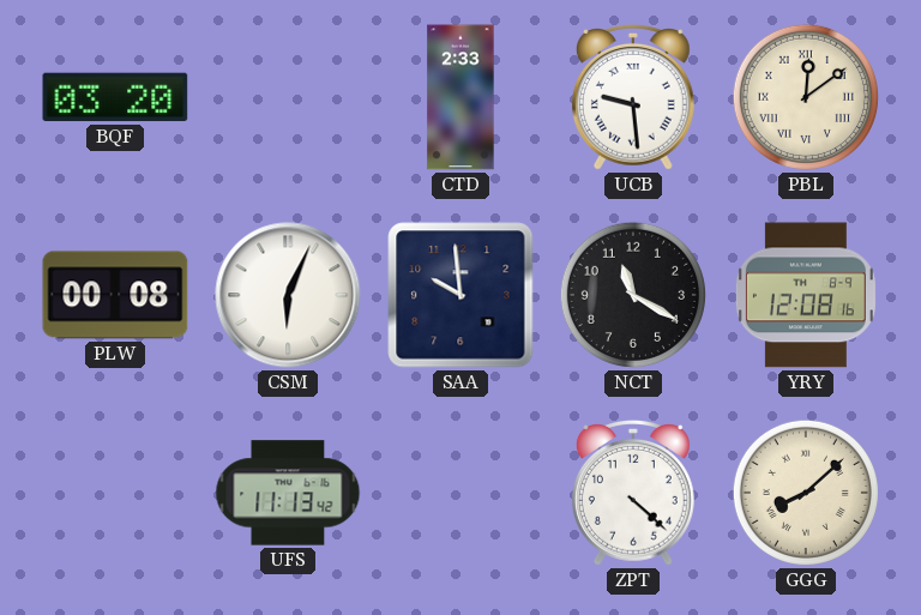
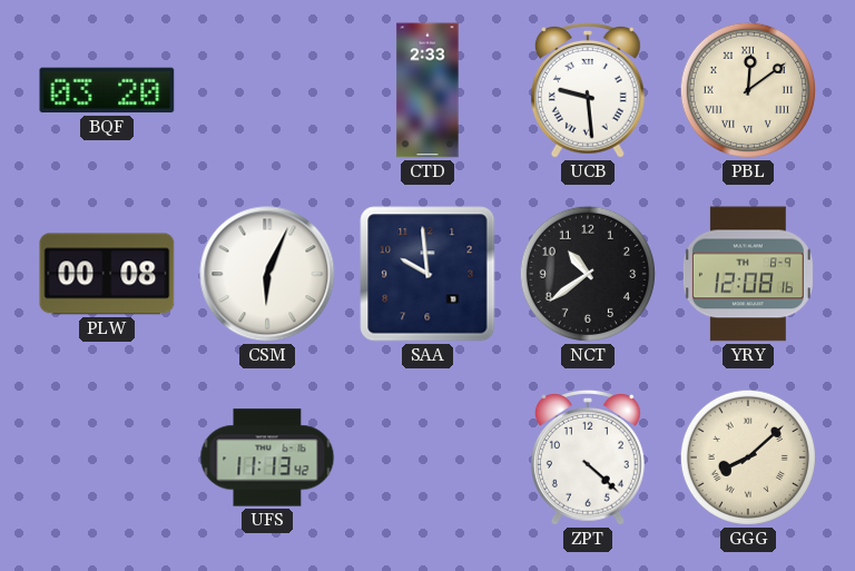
NCT: 11:20 -> 10:39
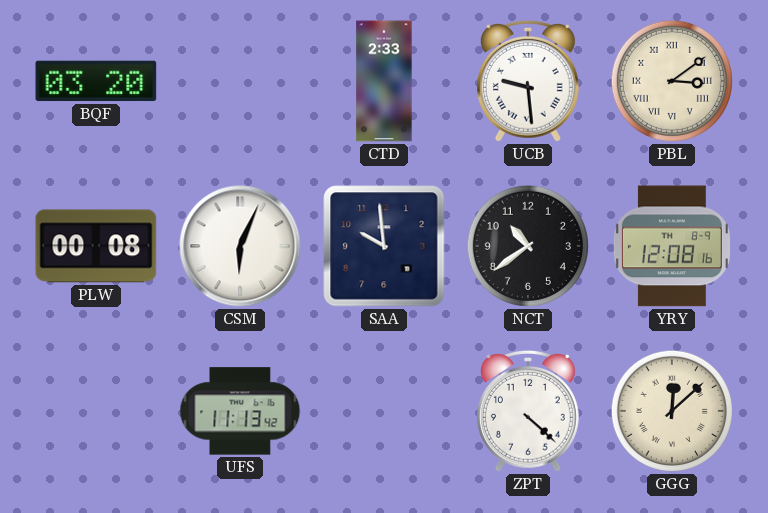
PBL: 12:09 -> 3:09
GGG: 8:08 -> 12:08
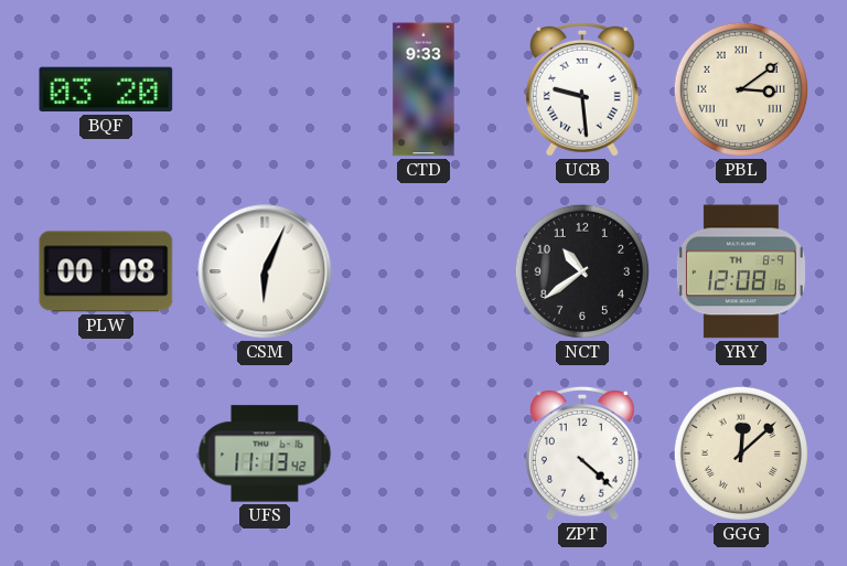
CTD: 2:33 -> 9:33
SAA: 9:59 -> none
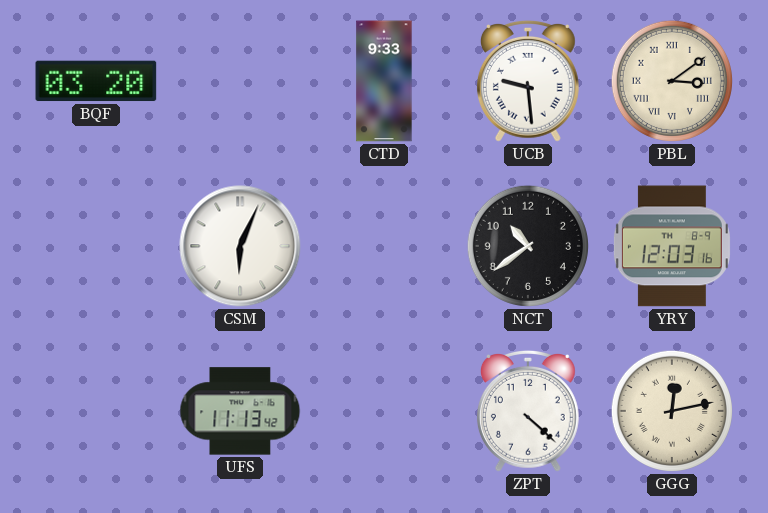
PLW: 00:08 -> none
YRY: 12:08 -> 12:03
GGG: 12:08 -> 12:13
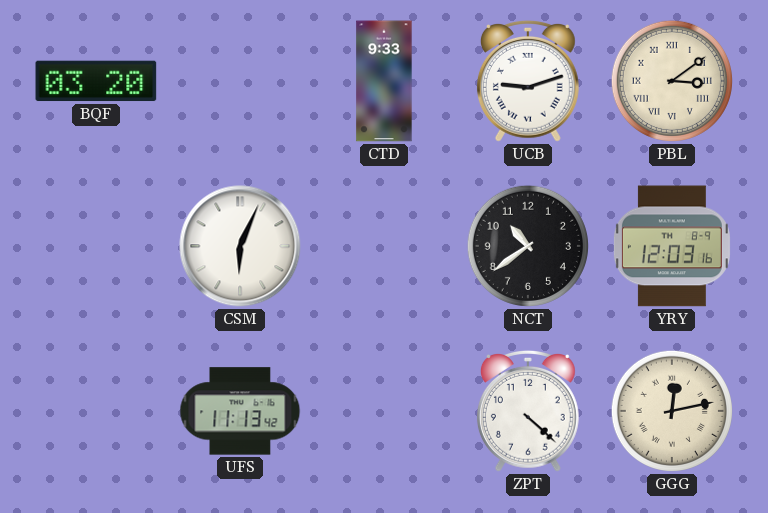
UCB: 9:29 -> 9:12
